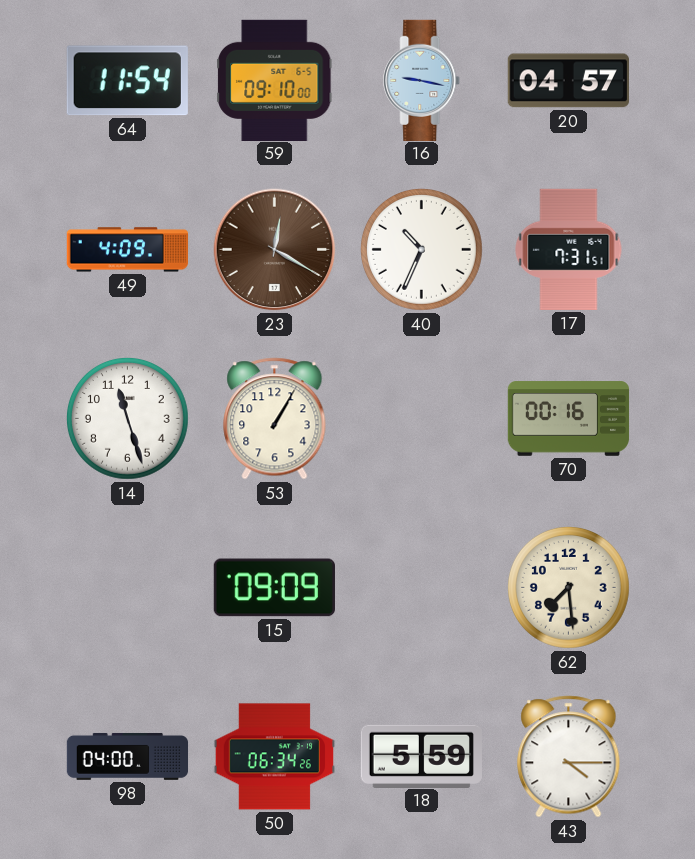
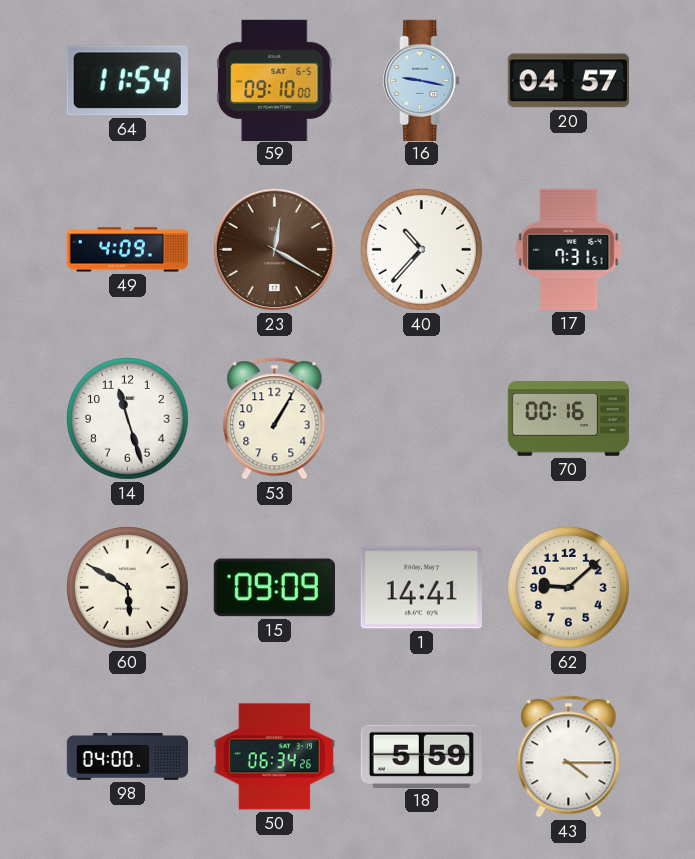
40: 10:34 -> 10:37
60: none -> 5:50
1: none -> 14:41
62: 7:29 -> 9:08
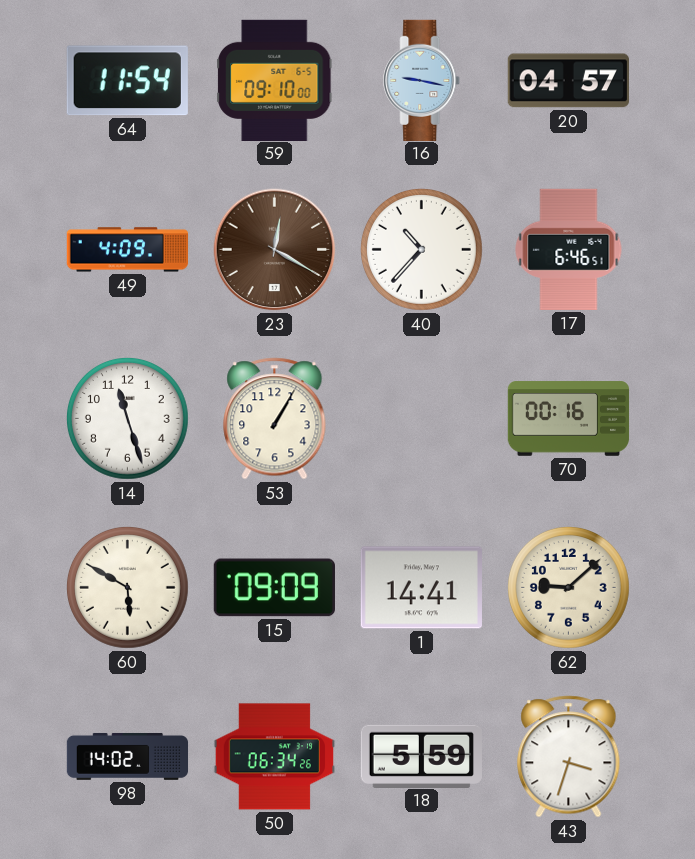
17: 7:31 -> 6:46
98: 04:00 -> 14:02
43: 4:15 -> 3:33
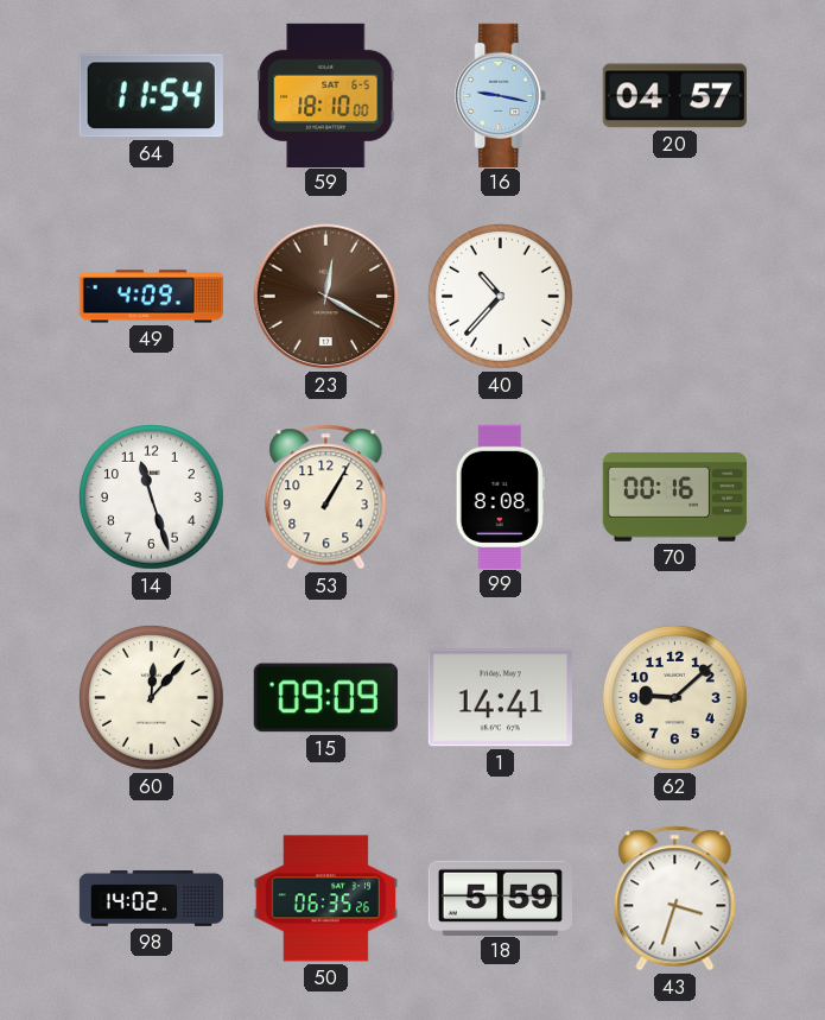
59: 09:10 -> 18:10
17: 6:46 -> none
99: none -> 8:08
60: 5:50 -> 12:07
50: 06:34 -> 06:35
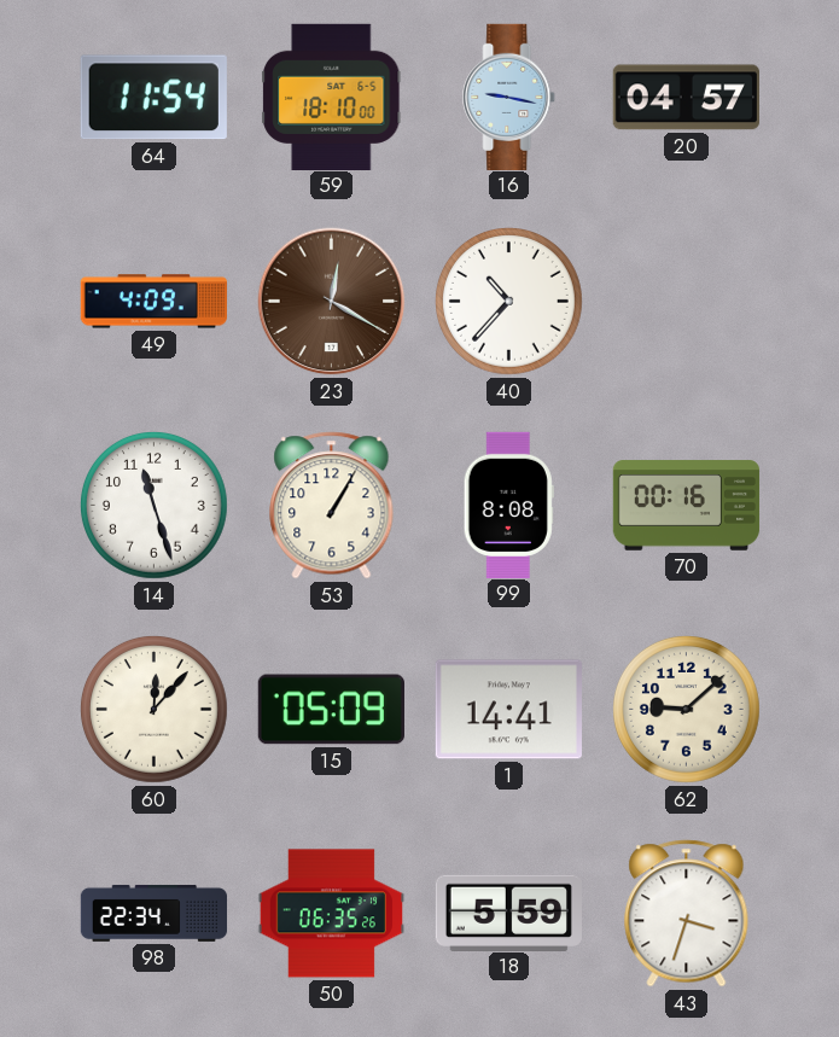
15: 09:09 -> 05:09
98: 14:02 -> 22:34
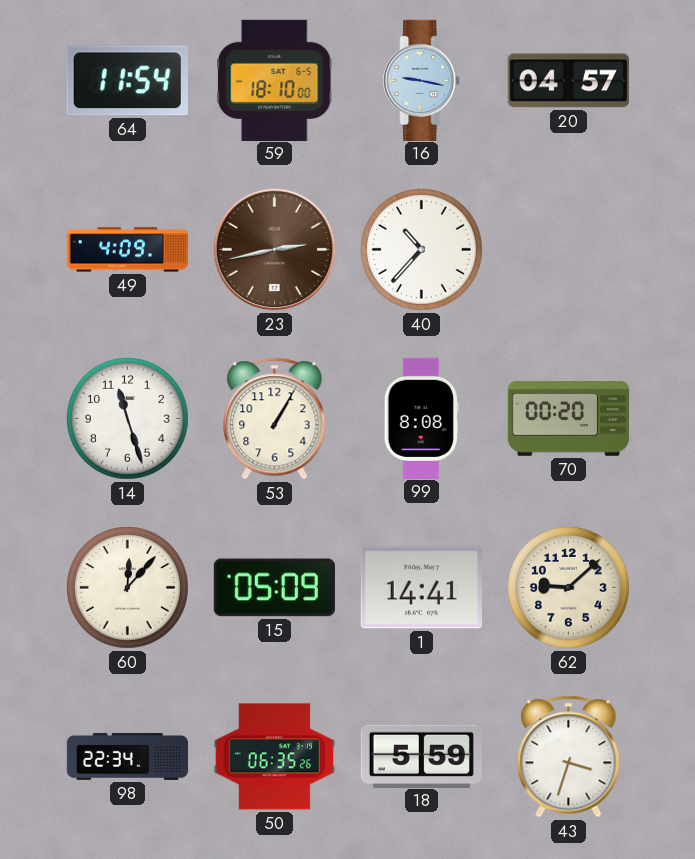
23: 12:20 -> 2:43
70: 00:16 -> 00:20
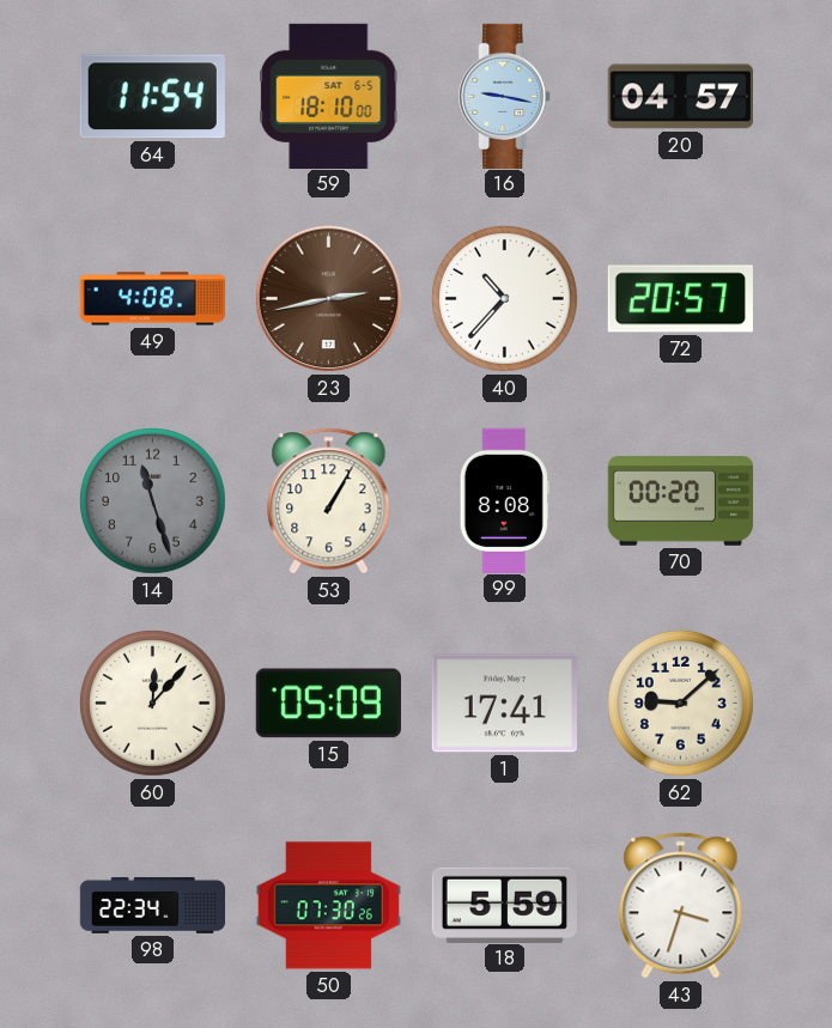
49: 4:09 -> 4:08
72: none -> 20:57
14 dial: white -> grey
1: 14:41 -> 17:41
50: 06:35 -> 07:30
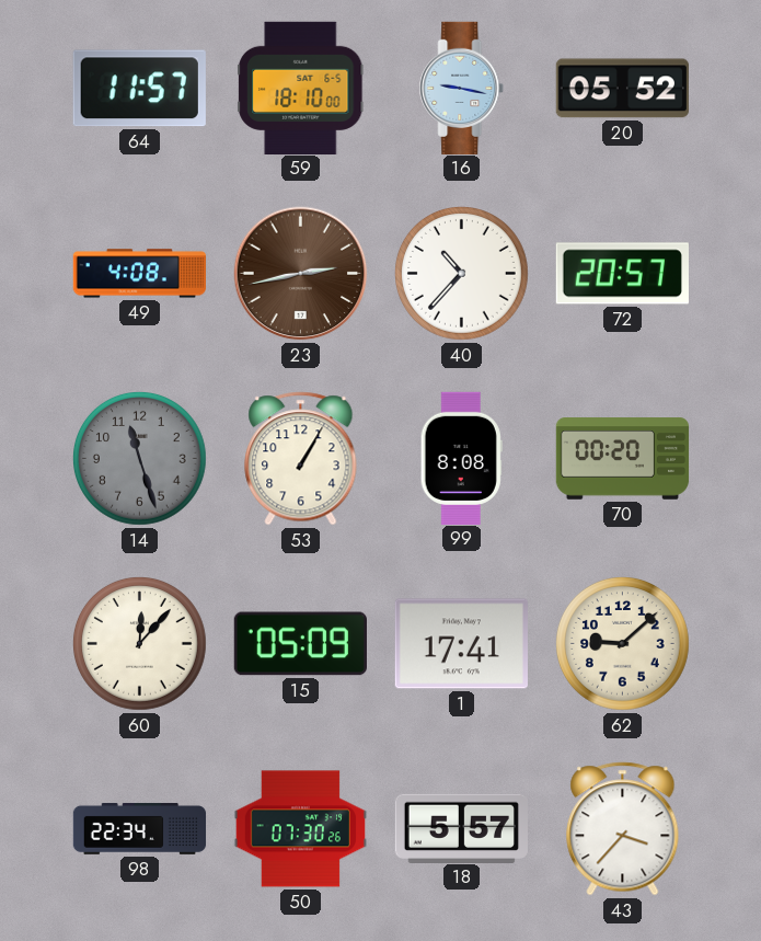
64: 11:54 -> 11:57
20: 04:57 -> 05:52
18: 5:59 -> 5:57
43: 3:33 -> 3:37
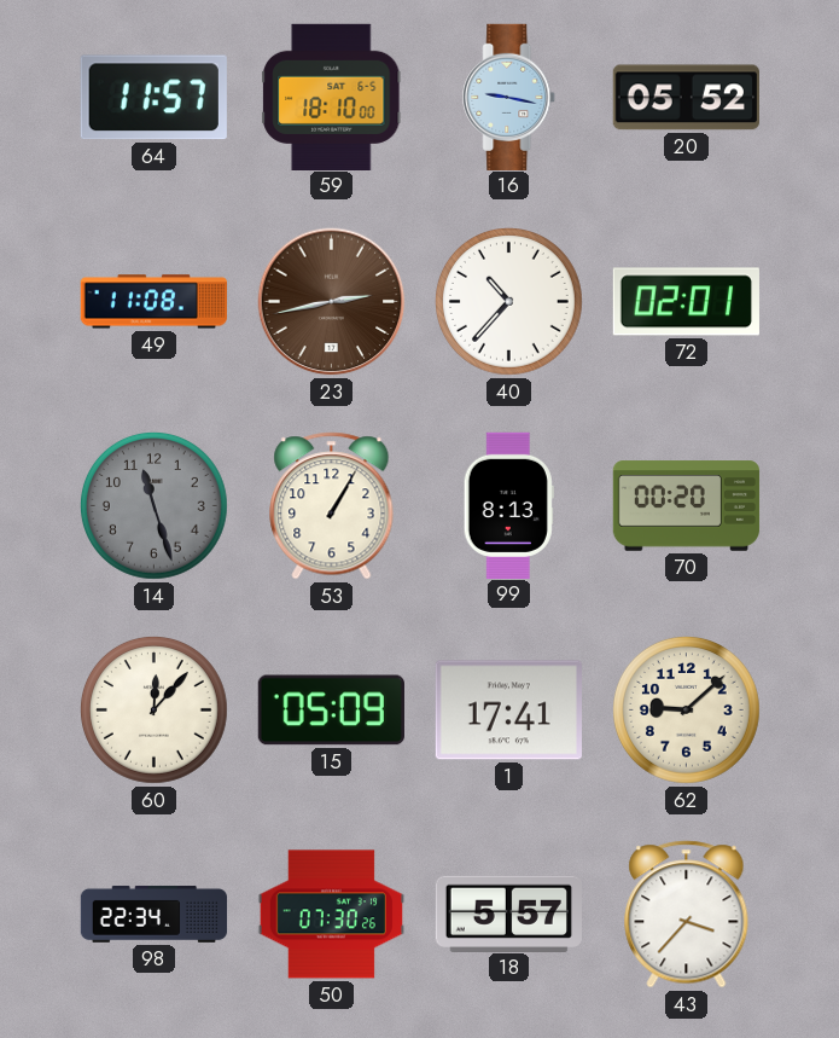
49: 4:08 -> 11:08
72: 20:57 -> 02:01
99: 8:08 -> 8:13
